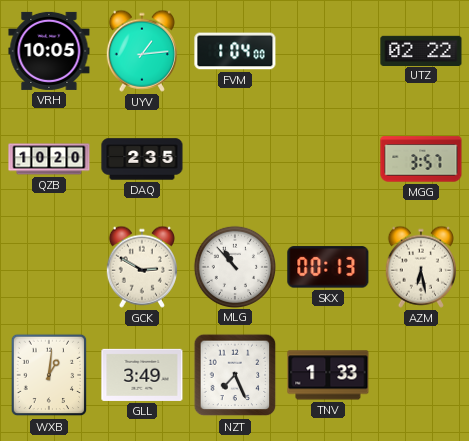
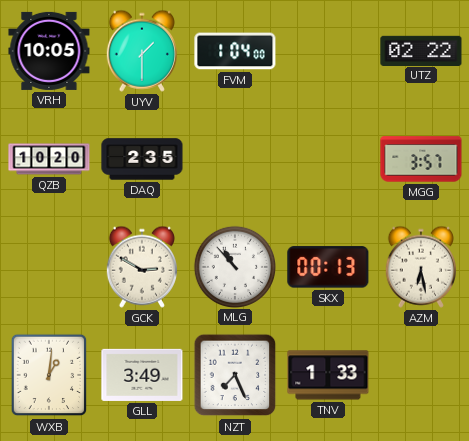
UYV: 1:14 -> 1:30
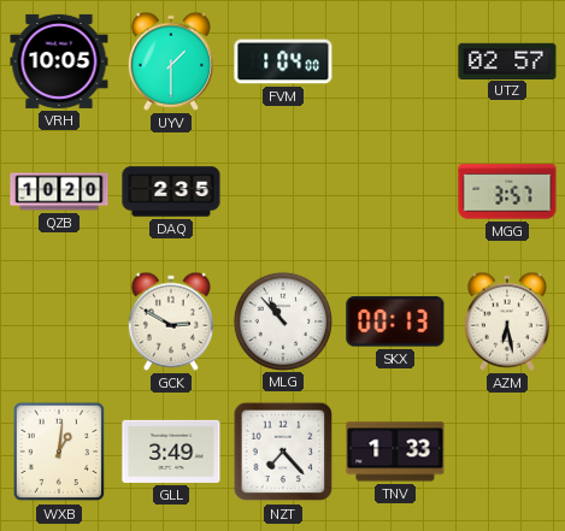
UTZ: 02:22 -> 02:57
NZT: 7:26 -> 7:23
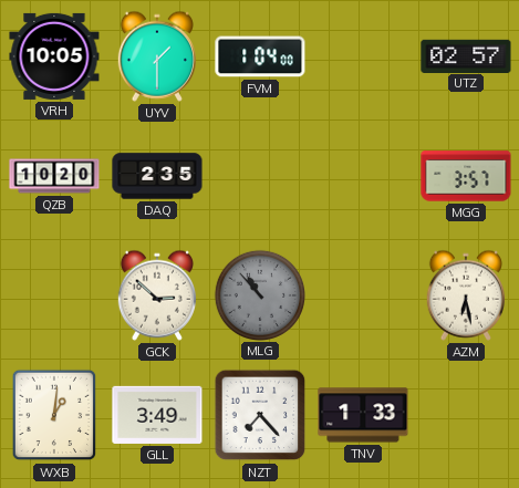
GCK: 2:50 -> 2:52
MLG dial: white -> grey
SKX: 00:13 -> none
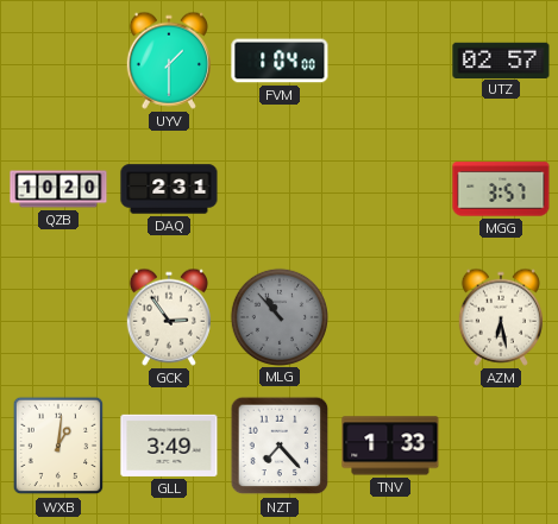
VRH: 10:05 -> none
DAQ: 2:35 -> 2:31
GCK: 2:52 -> 2:54
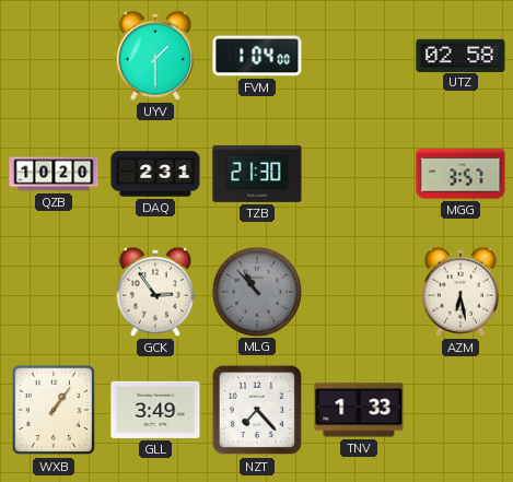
UTZ: 02:57 -> 02:58
TZB: none -> 21:30
WXB: 1:01 -> 1:06
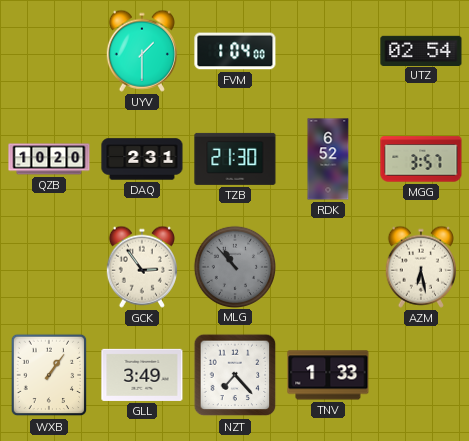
UTZ: 02:58 -> 02:54
RDK: none -> 6:52
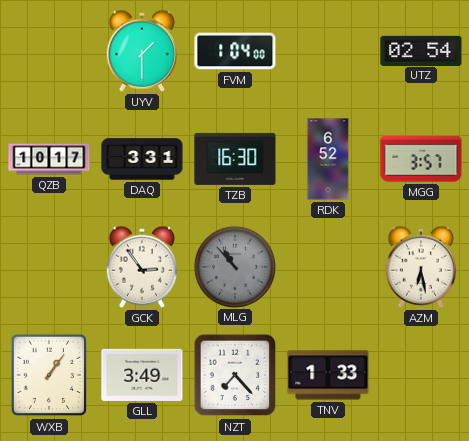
QZB: 10:20 -> 10:17
DAQ: 2:31 -> 3:31
TZB: 21:30 -> 16:30
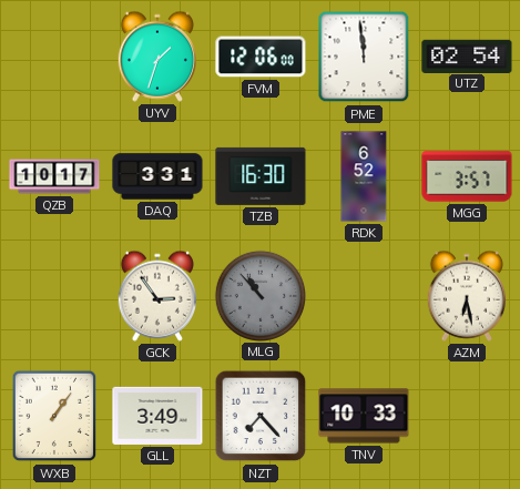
UYV: 1:30 -> 1:33
FVM: 1:04 -> 12:06
PME: none -> 11:59
TNV: 1:33 -> 10:33
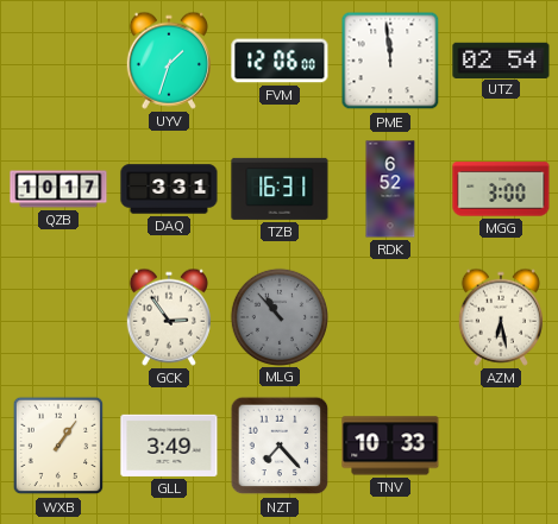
TZB: 16:30 -> 16:31
MGG: 3:57 -> 3:00
